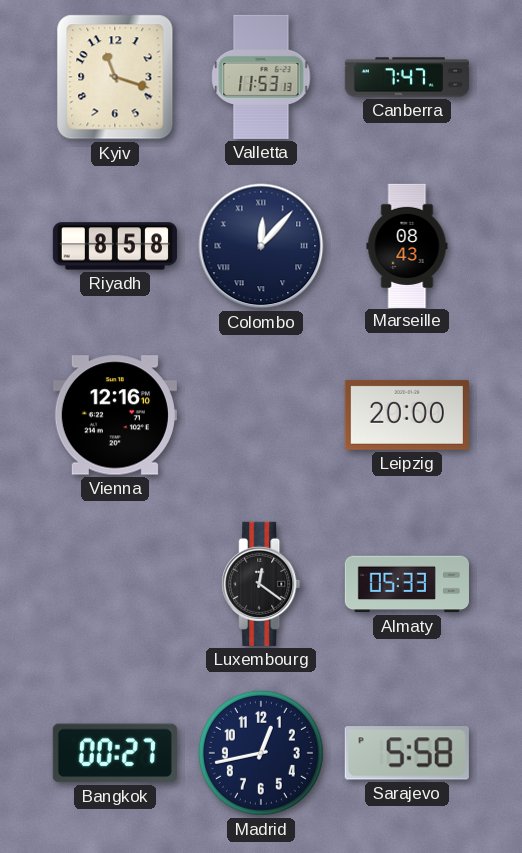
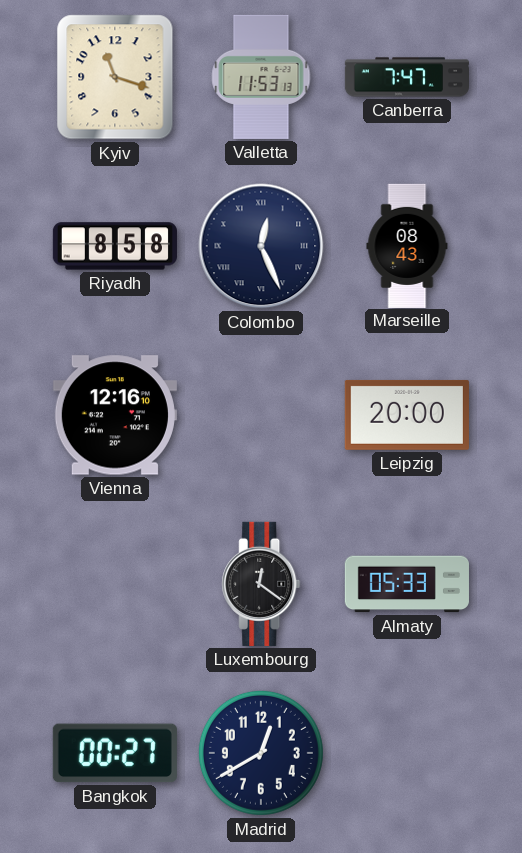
Colombo: 12:07 -> 12:26
Madrid: 12:43 -> 12:40
Sarajevo: 5:58 -> none
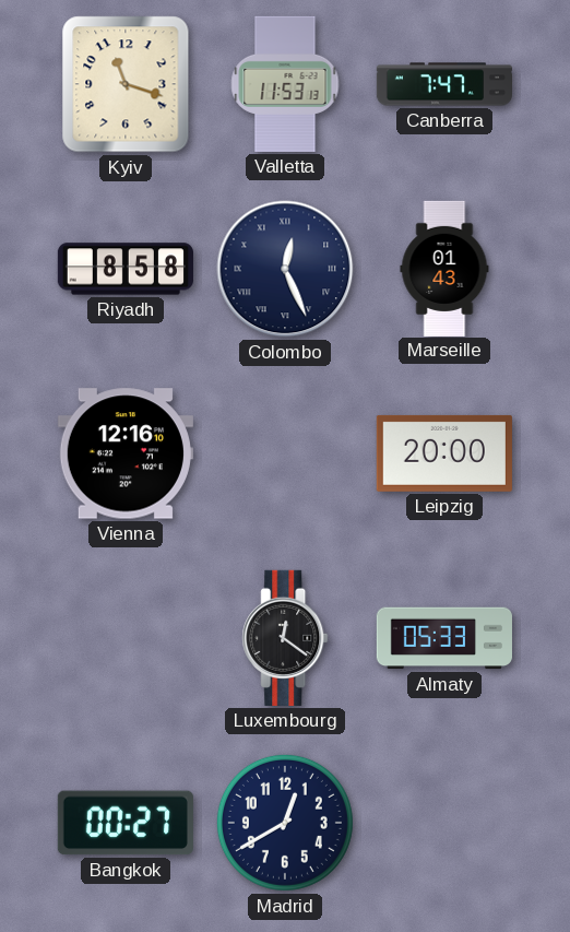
Marseille: 08:43 -> 01:43
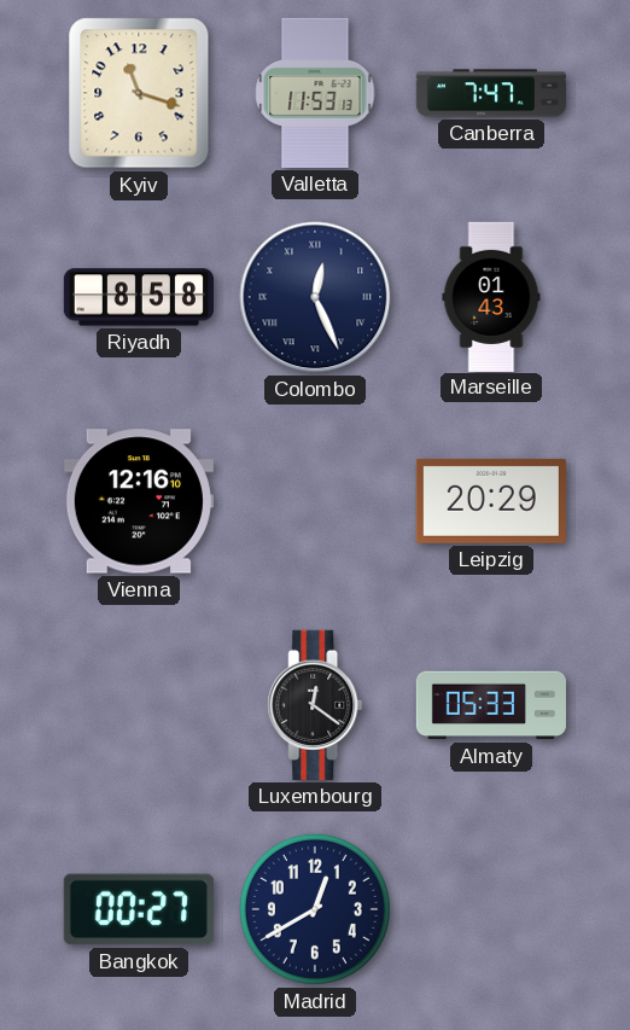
Leipzig: 20:00 -> 20:29
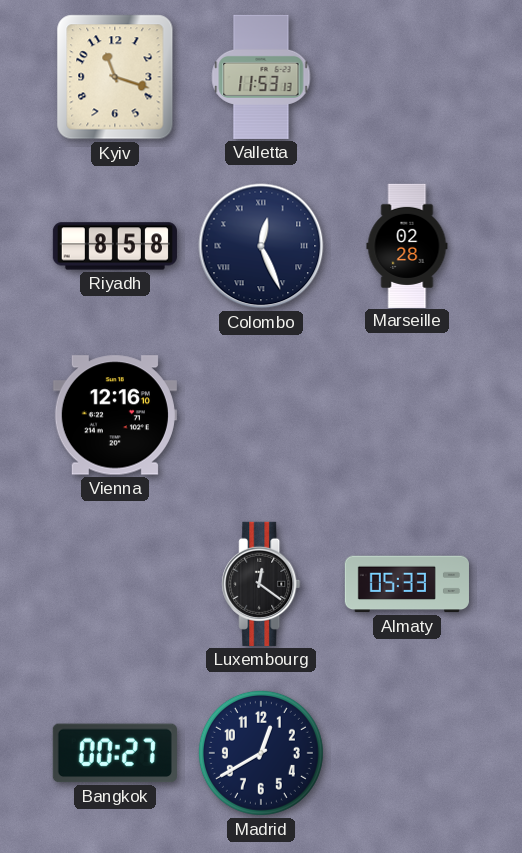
Canberra: 7:47 -> none
Marseille: 01:43 -> 02:28
Leipzig: 20:29 -> none
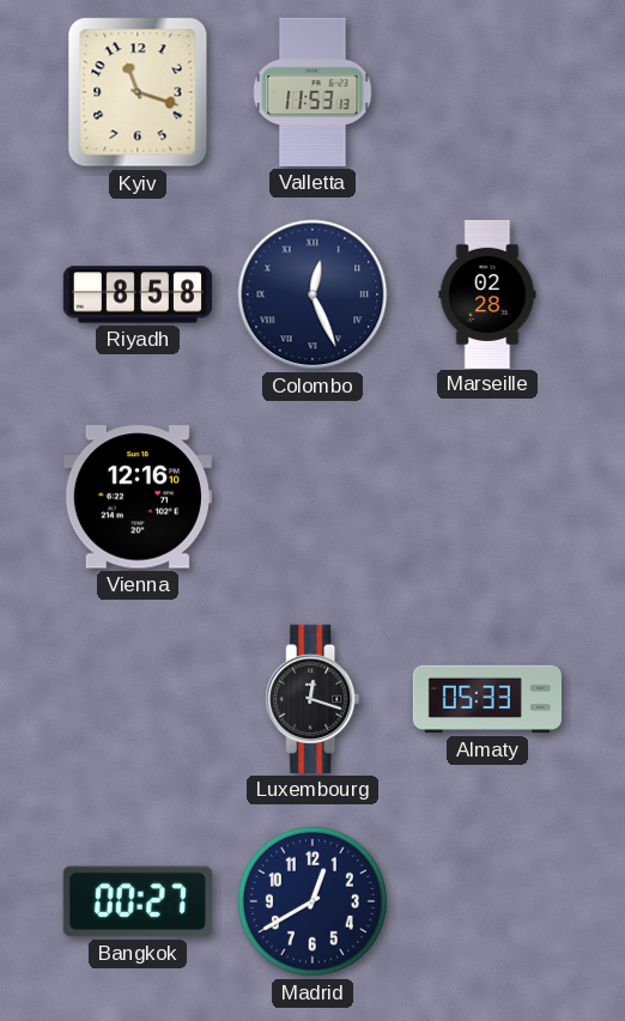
Luxembourg: 12:21 -> 12:18
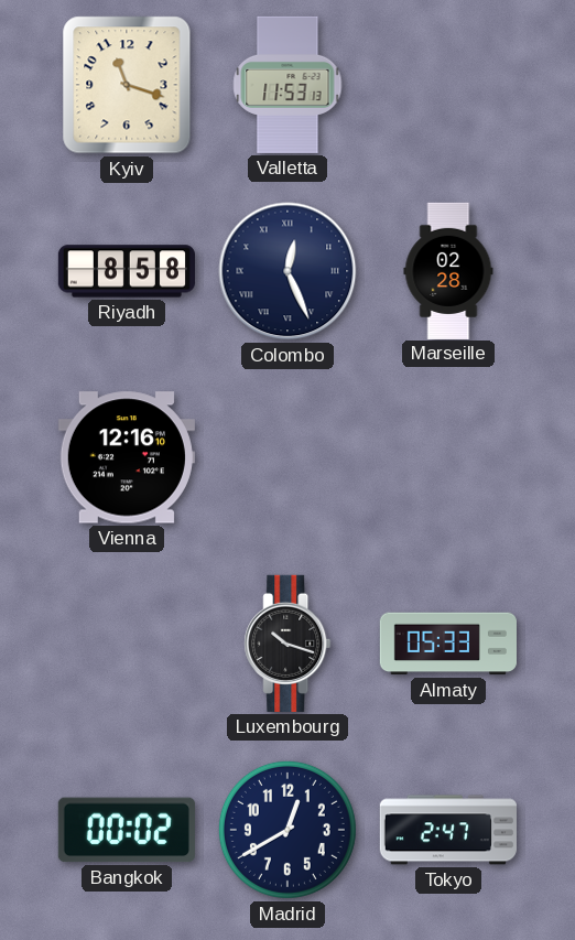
Luxembourg: 12:18 -> 10:18
Bangkok: 00:27 -> 00:02
Tokyo: none -> 2:47
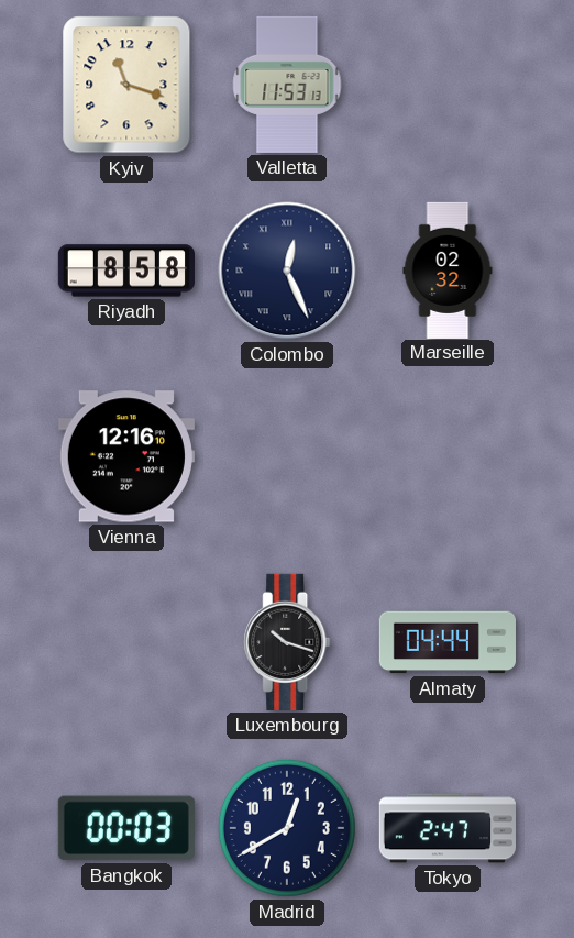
Marseille: 02:28 -> 02:32
Almaty: 05:33 -> 04:44
Bangkok: 00:02 -> 00:03
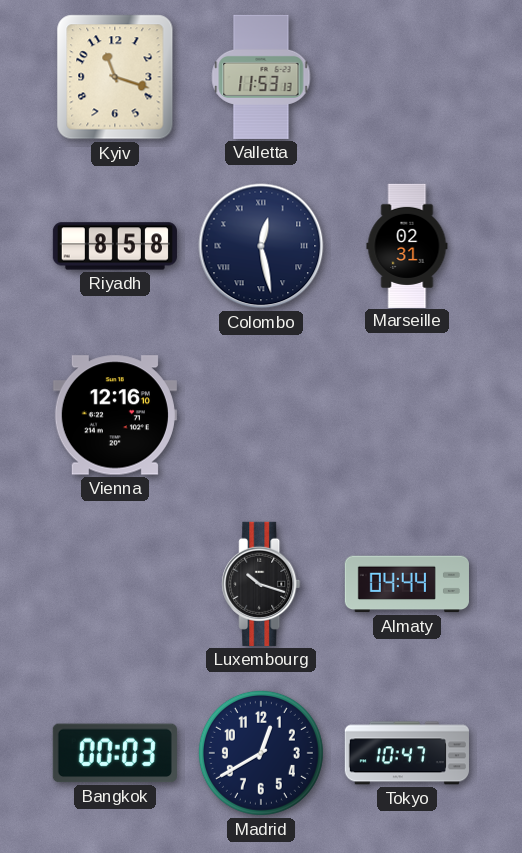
Colombo: 12:26 -> 12:28
Marseille: 02:32 -> 02:31
Tokyo: 2:47 -> 10:47
